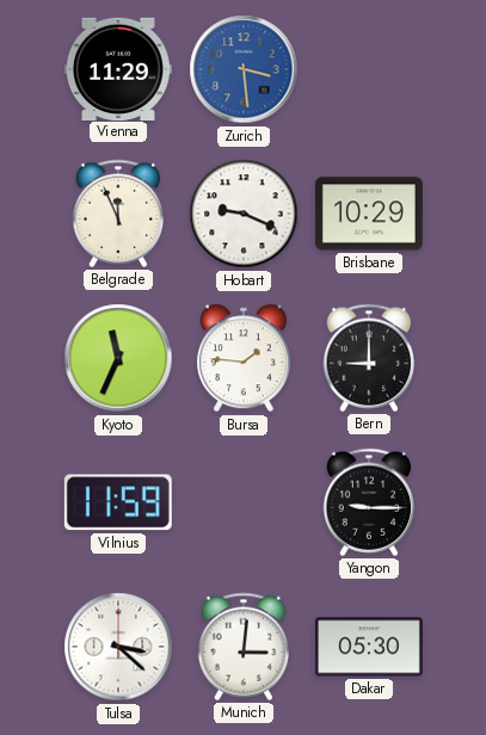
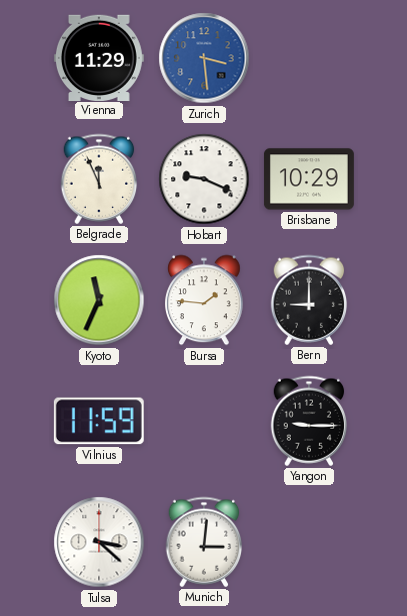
Dakar: 05:30 -> none
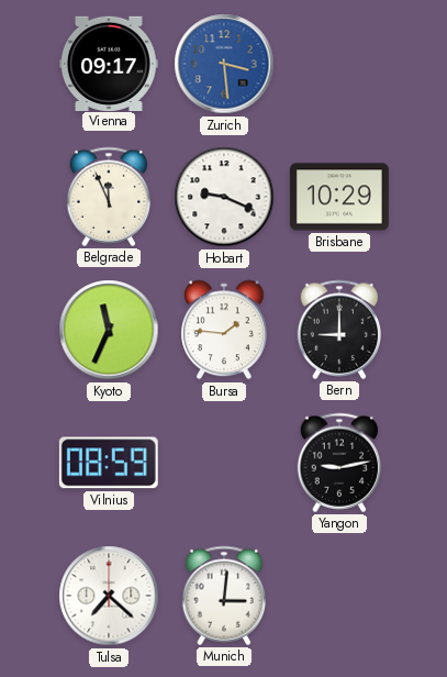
Vienna: 11:29 -> 09:17
Vilnius: 11:59 -> 08:59
Yangon: 9:15 -> 9:13
Tulsa: 3:22 -> 7:22
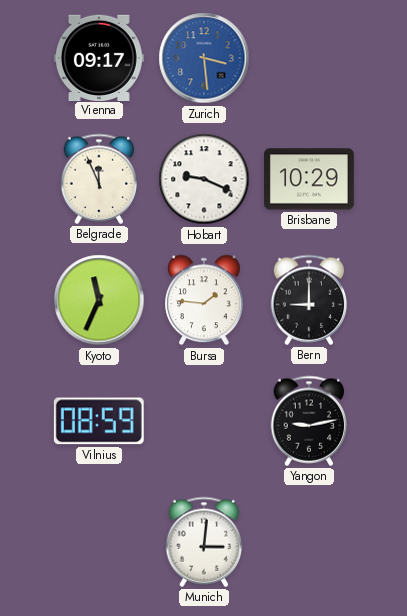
Tulsa: 7:22 -> none
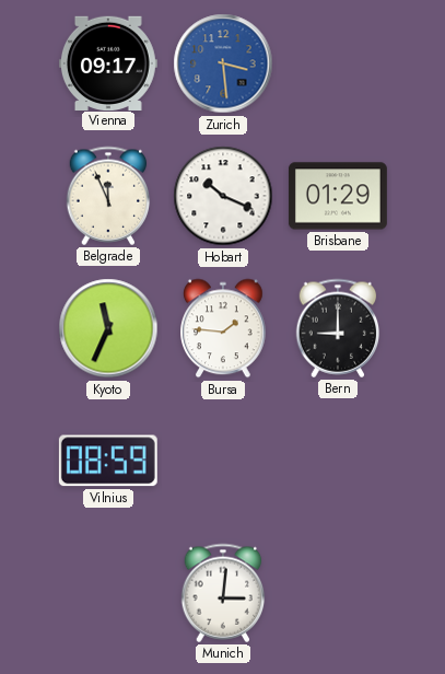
Hobart: 9:19 -> 10:19
Brisbane: 10:29 -> 01:29
Yangon: 9:13 -> none
